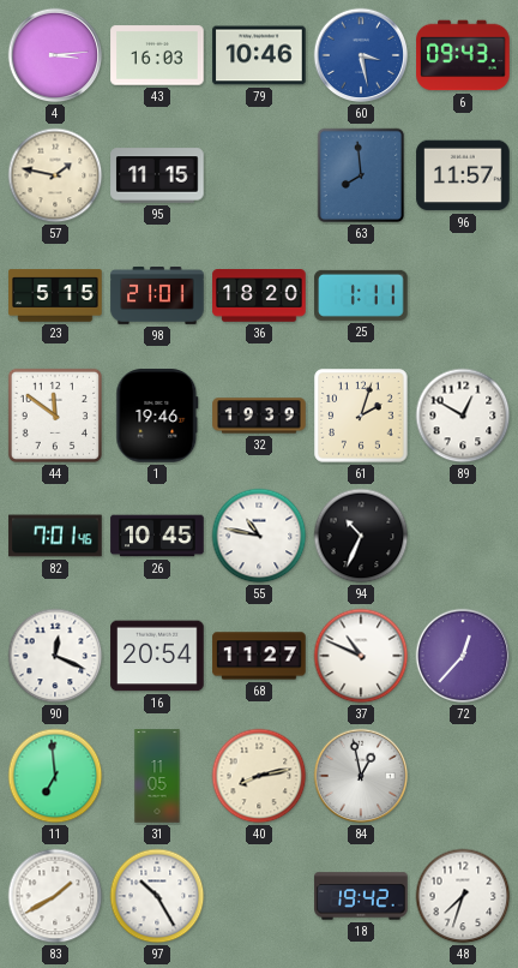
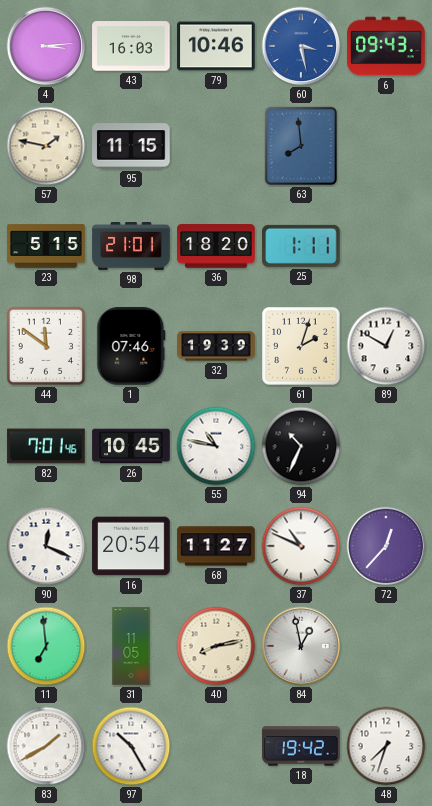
96: 11:57 -> none
1: 19:46 -> 07:46
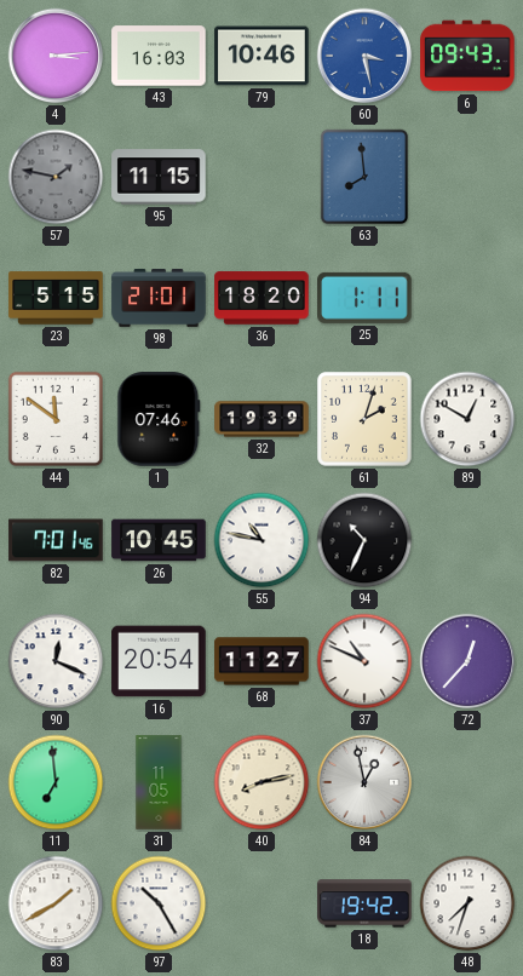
57 dial: cream -> grey
